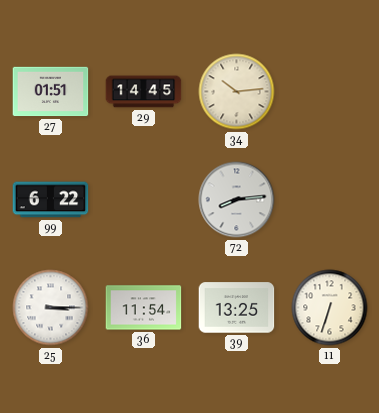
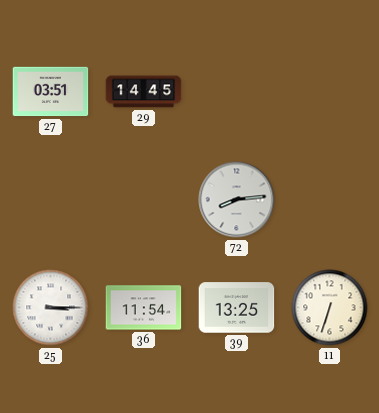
27: 01:51 -> 03:51
34: 10:14 -> none
99: 6:22 -> none
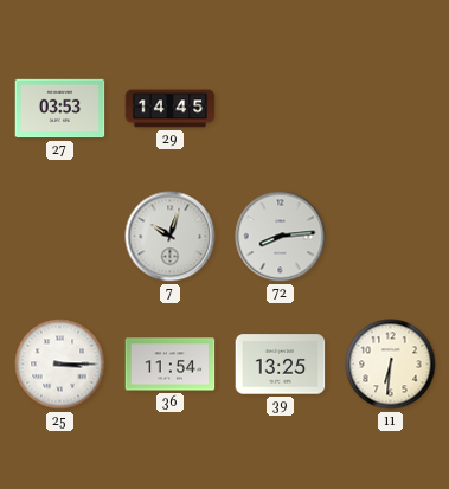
27: 03:51 -> 03:53
7: none -> 10:03
11: 6:33 -> 6:31
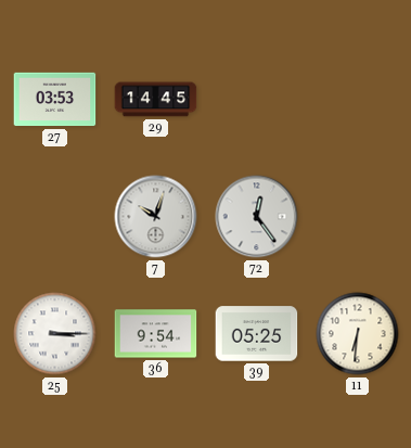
72: 8:14 -> 12:24
36: 11:54 -> 9:54
39: 13:25 -> 05:25
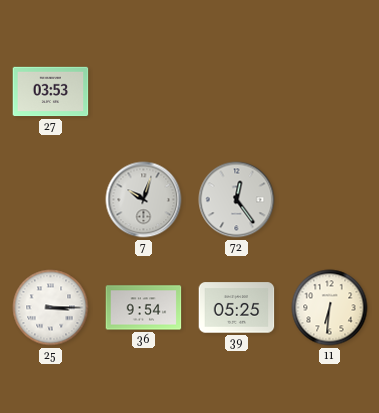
29: 14:45 -> none
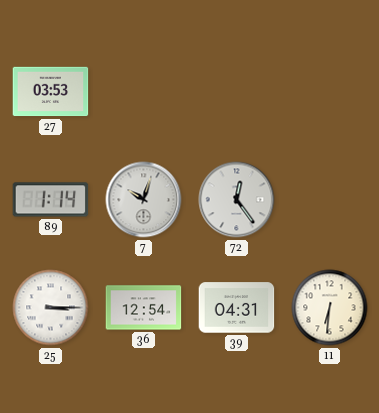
89: none -> 1:14
36: 9:54 -> 12:54
39: 05:25 -> 04:31
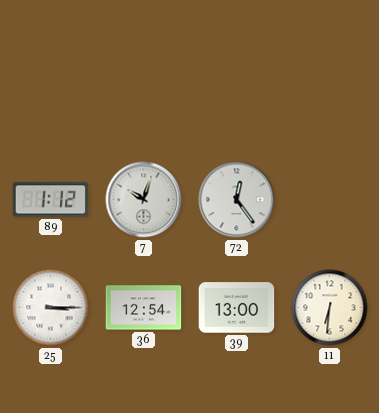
27: 03:53 -> none
89: 1:14 -> 1:12
39: 04:31 -> 13:00
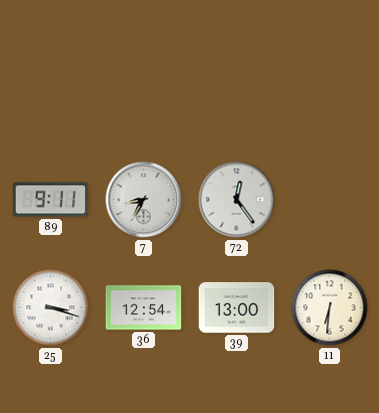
89: 1:12 -> 9:11
7: 10:03 -> 8:35
25: 3:15 -> 3:18
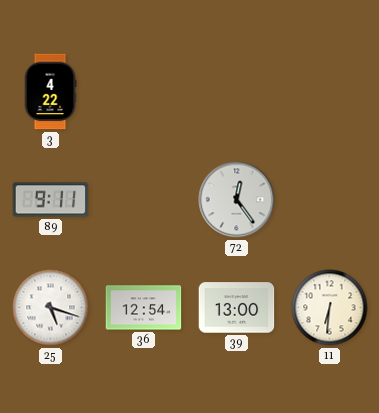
3: none -> 4:22
7: 8:35 -> none
25: 3:18 -> 5:18
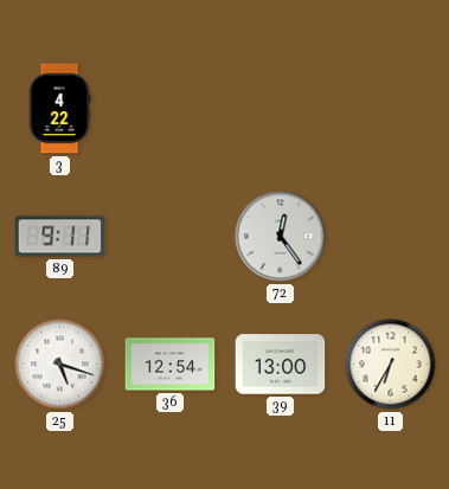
11: 6:31 -> 6:35
